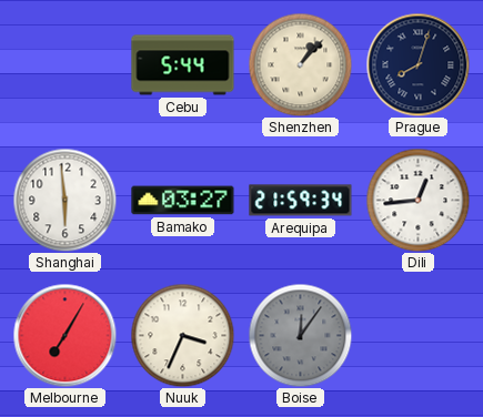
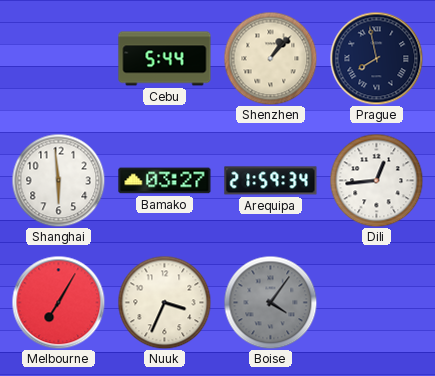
Prague: 8:03 -> 7:58
Boise: 12:06 -> 4:06
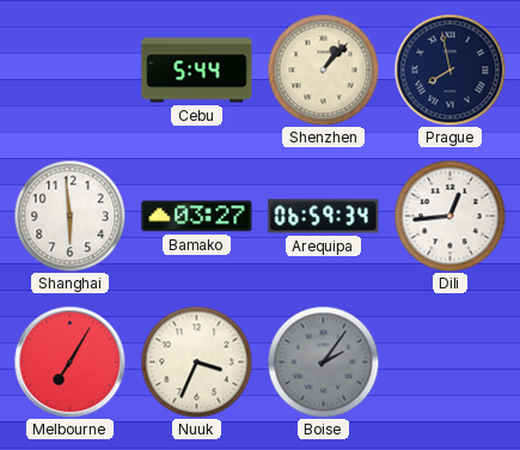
Arequipa: 21:59 -> 06:59
Boise: 4:06 -> 2:06
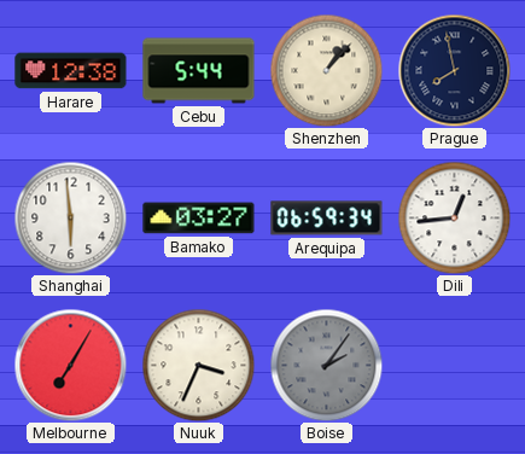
Harare: none -> 12:38
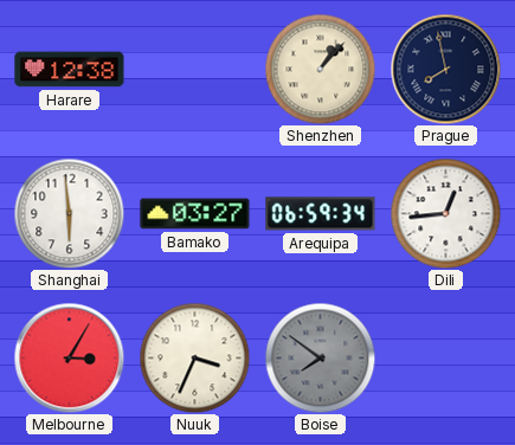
Cebu: 5:44 -> none
Melbourne: 7:05 -> 3:05
Boise: 2:06 -> 7:51
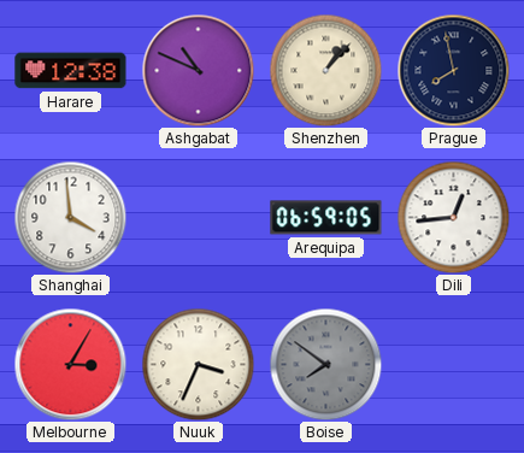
Ashgabat: none -> 10:49
Shanghai: 5:59 -> 3:59
Bamako: 03:27 -> none
Arequipa: 06:59:34 -> 06:59:05
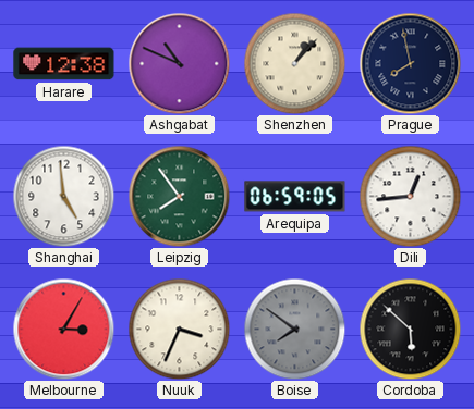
Shanghai: 3:59 -> 4:59
Leipzig: none -> 7:54
Cordoba: none -> 5:52
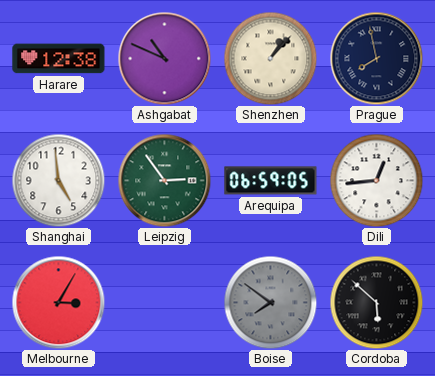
Leipzig: 7:54 -> 2:54
Nuuk: 3:34 -> none
